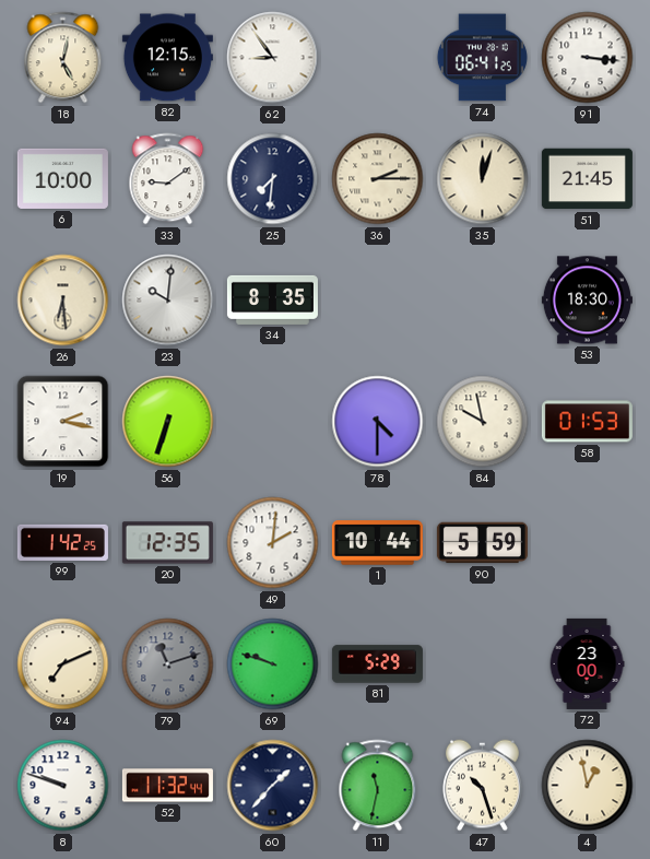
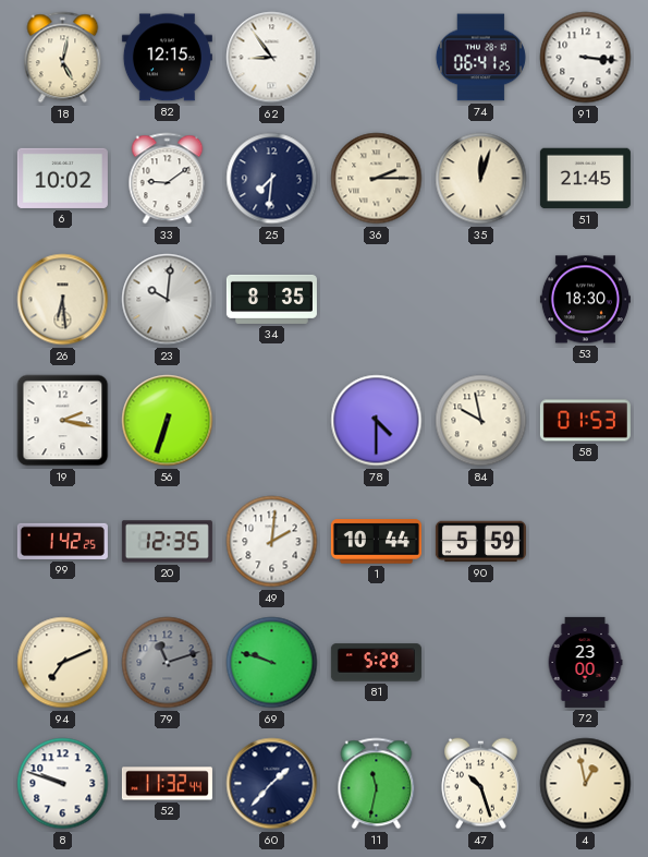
6: 10:00 -> 10:02
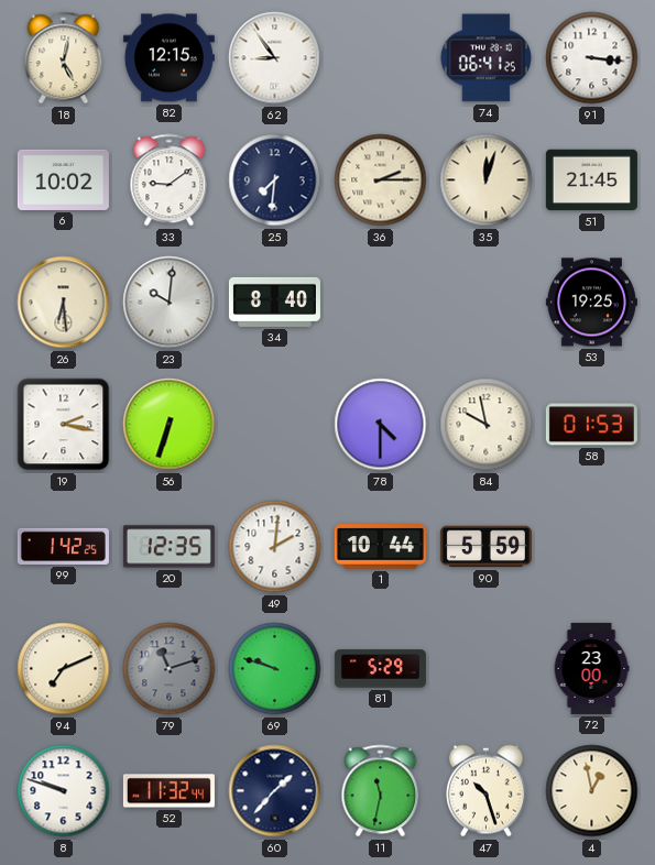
34: 8:35 -> 8:40
53: 18:30 -> 19:25
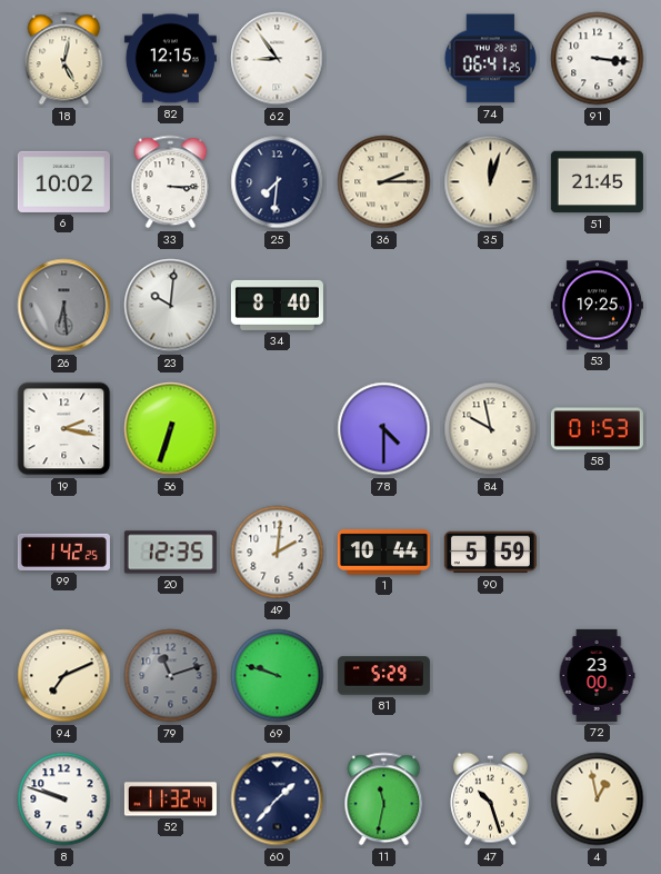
33: 9:09 -> 3:15
26 dial: cream -> grey
